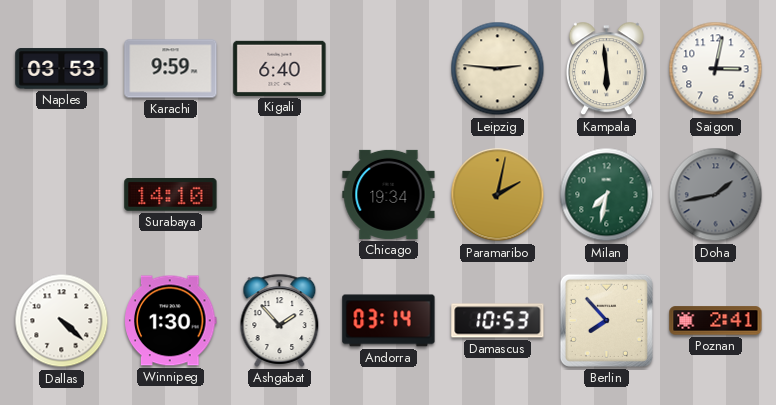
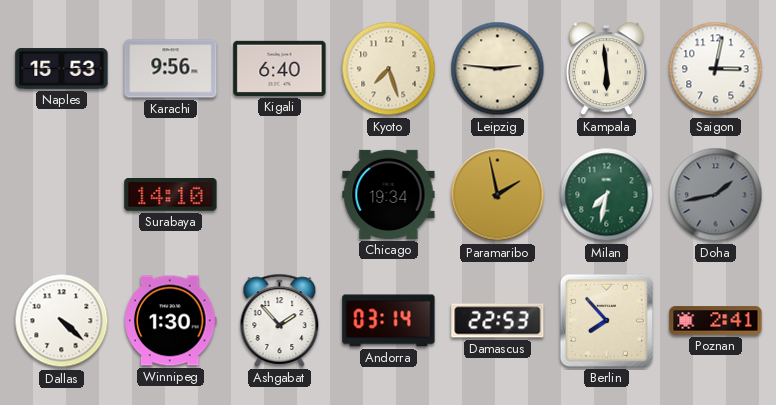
Naples: 03:53 -> 15:53
Karachi: 9:59 -> 9:56
Kyoto: none -> 7:27
Paramaribo: 2:02 -> 1:58
Damascus: 10:53 -> 22:53
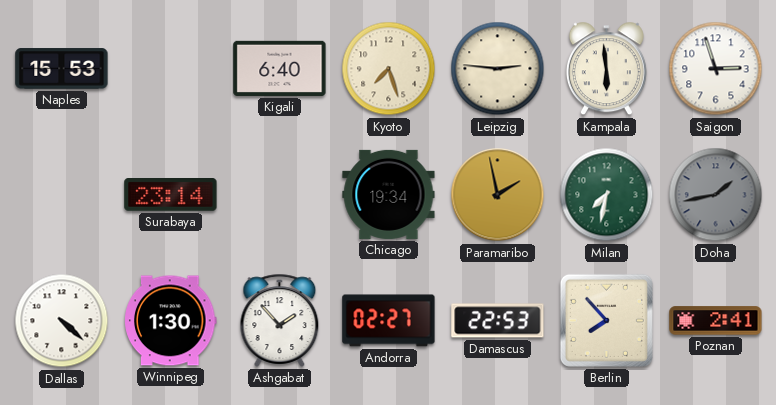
Karachi: 9:56 -> none
Saigon: 3:02 -> 2:57
Surabaya: 14:10 -> 23:14
Andorra: 03:14 -> 02:27
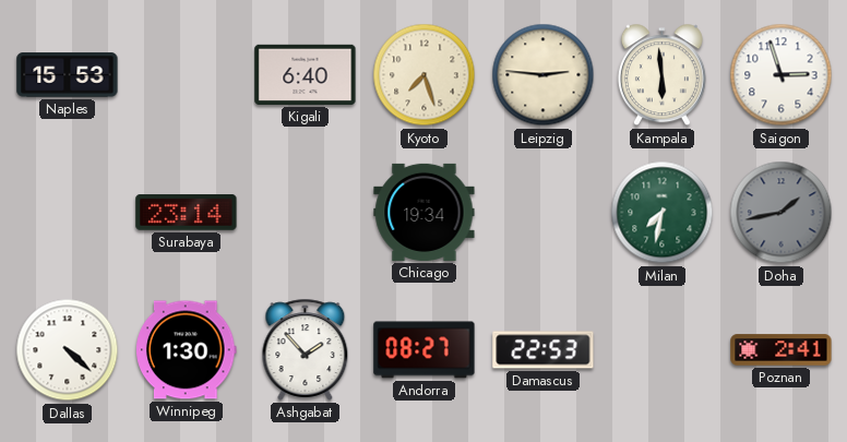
Paramaribo: 1:58 -> none
Andorra: 02:27 -> 08:27
Berlin: 7:53 -> none
